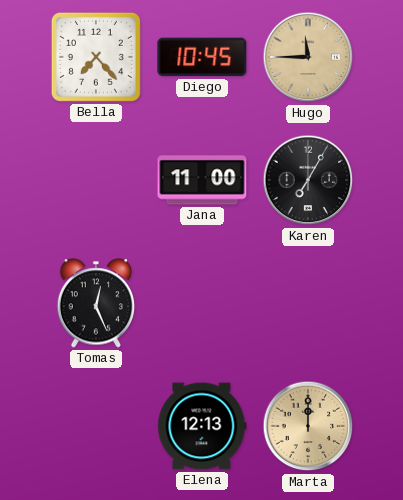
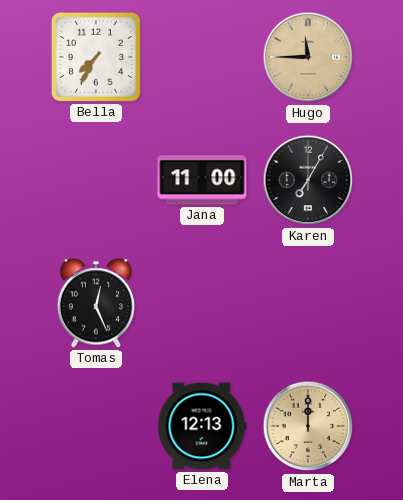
Bella: 7:23 -> 7:35
Diego: 10:45 -> none
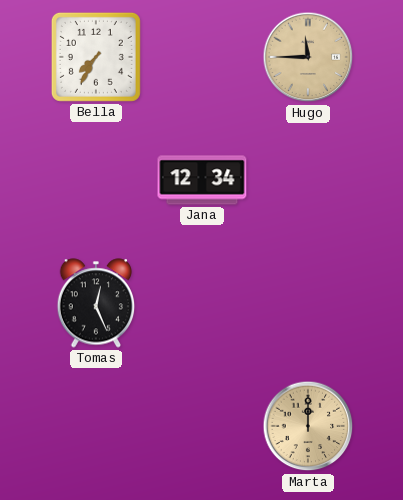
Jana: 11:00 -> 12:34
Karen: 7:05 -> none
Elena: 12:13 -> none
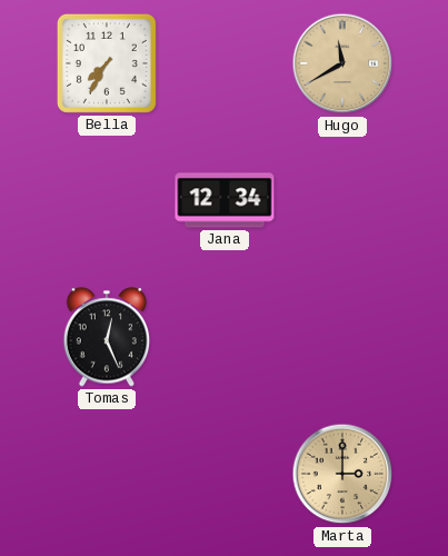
Hugo: 11:45 -> 11:40
Marta: 12:00 -> 3:00
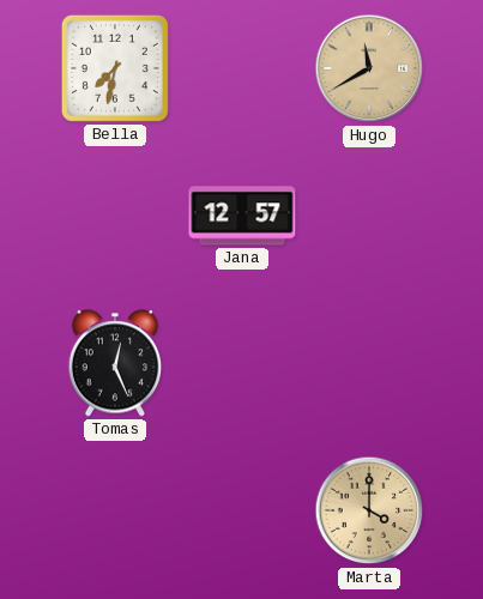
Bella: 7:35 -> 7:32
Jana: 12:34 -> 12:57
Marta: 3:00 -> 4:00
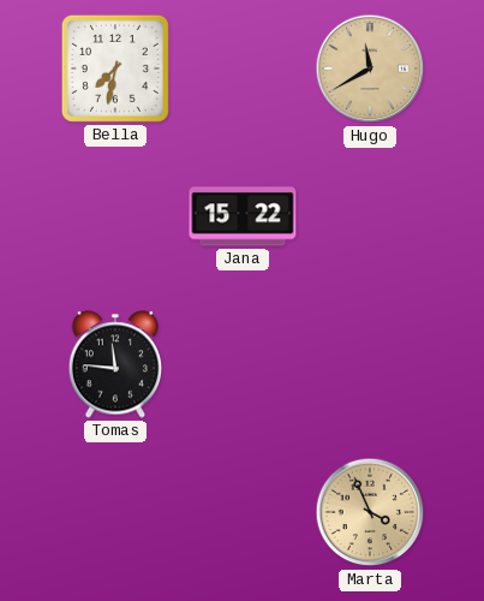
Jana: 12:57 -> 15:22
Tomas: 12:26 -> 11:46
Marta: 4:00 -> 3:56
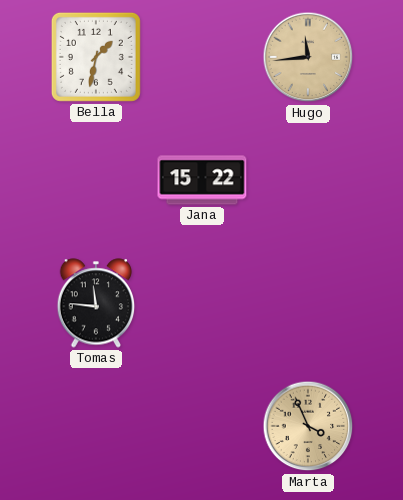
Bella: 7:32 -> 1:32
Hugo: 11:40 -> 11:44
